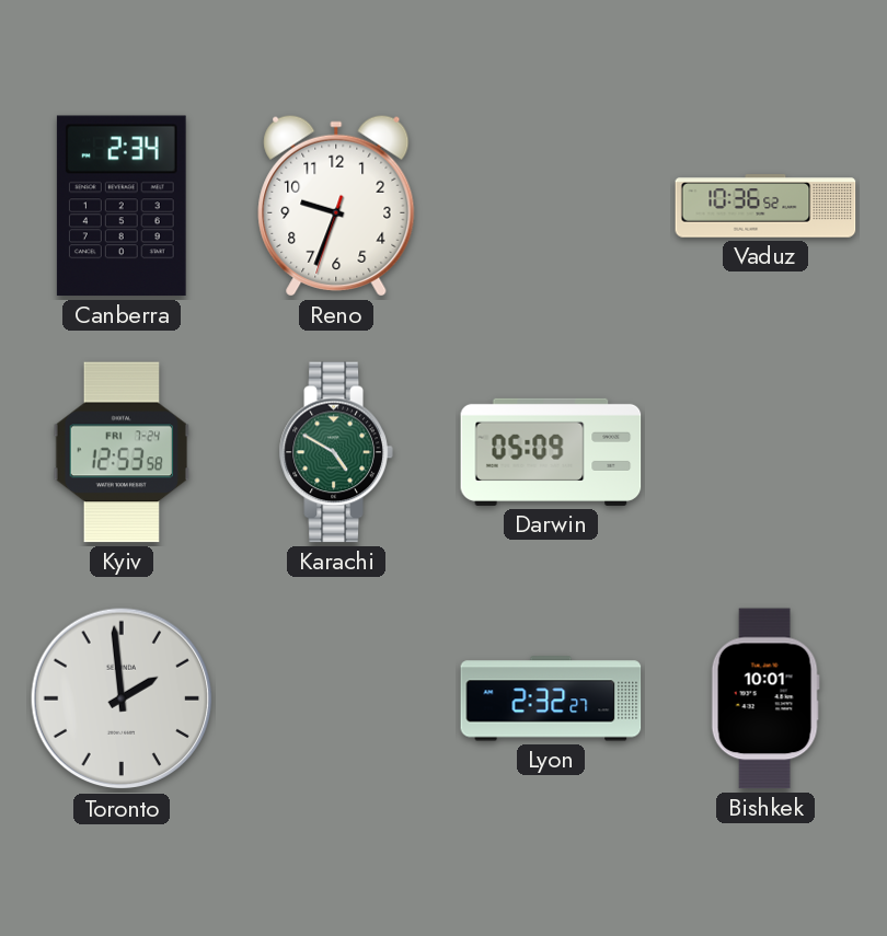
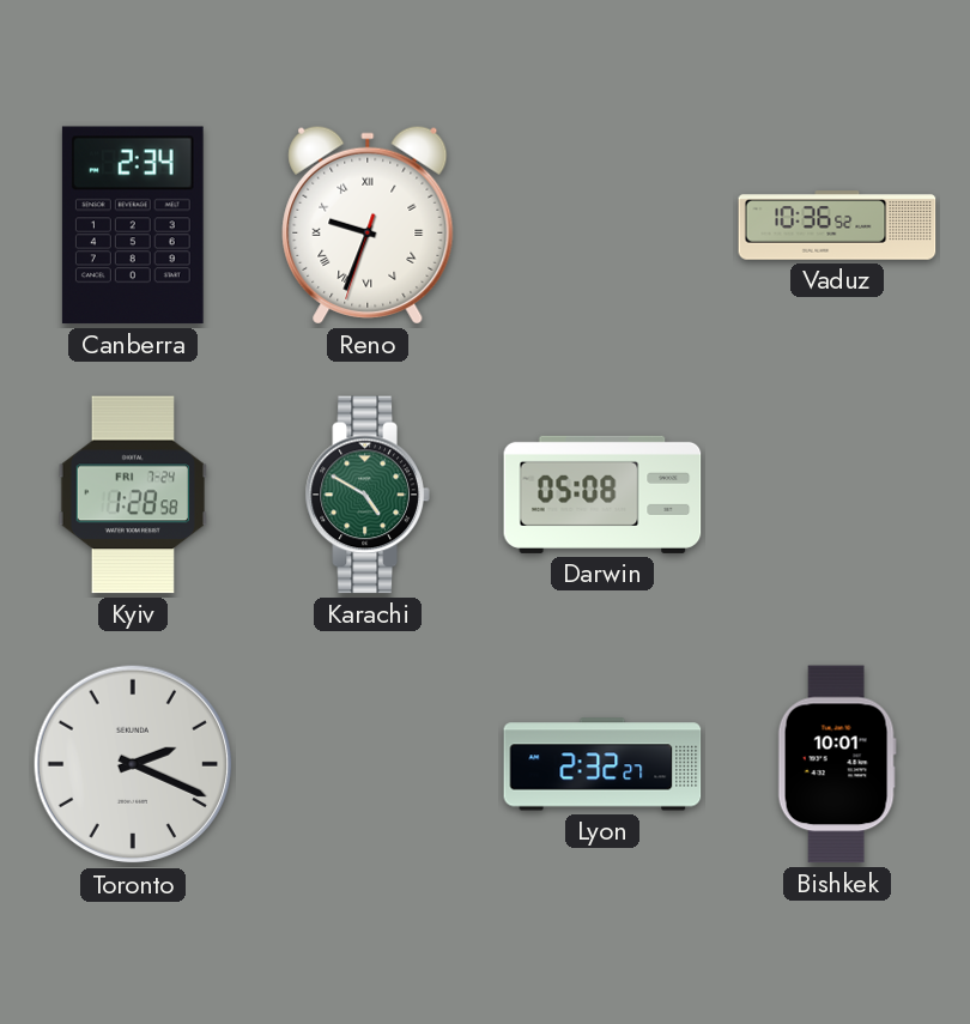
Reno numerals: Arabic -> Roman
Kyiv: 12:53 -> 1:28
Darwin: 05:09 -> 05:08
Toronto: 1:59 -> 2:19
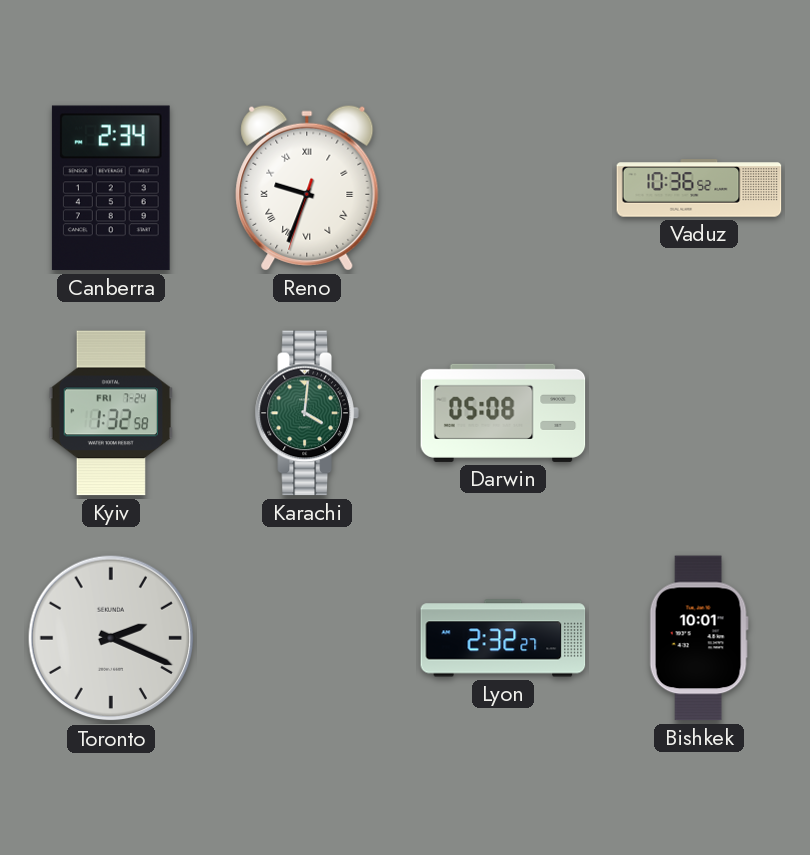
Kyiv: 1:28 -> 1:32
Karachi: 4:50 -> 4:01
